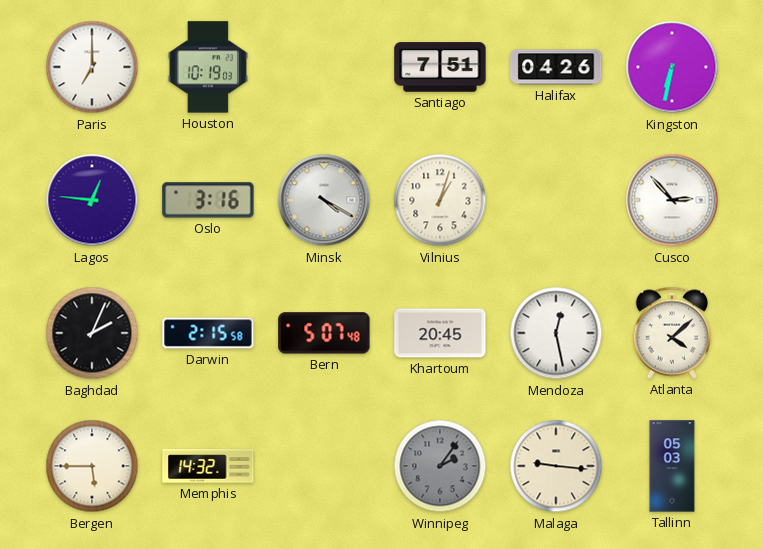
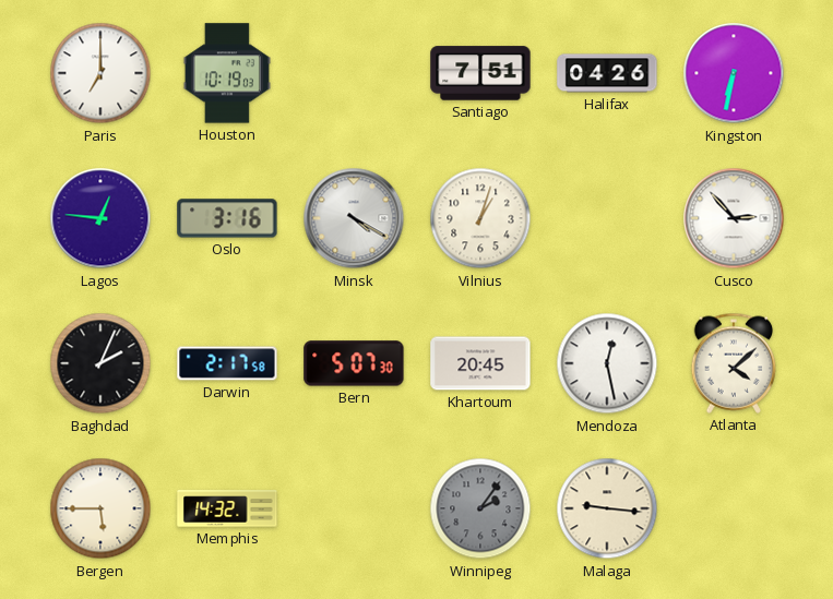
Darwin: 2:15 -> 2:17
Bern: 5:07:48 -> 5:07:30
Tallinn: 05:03 -> none
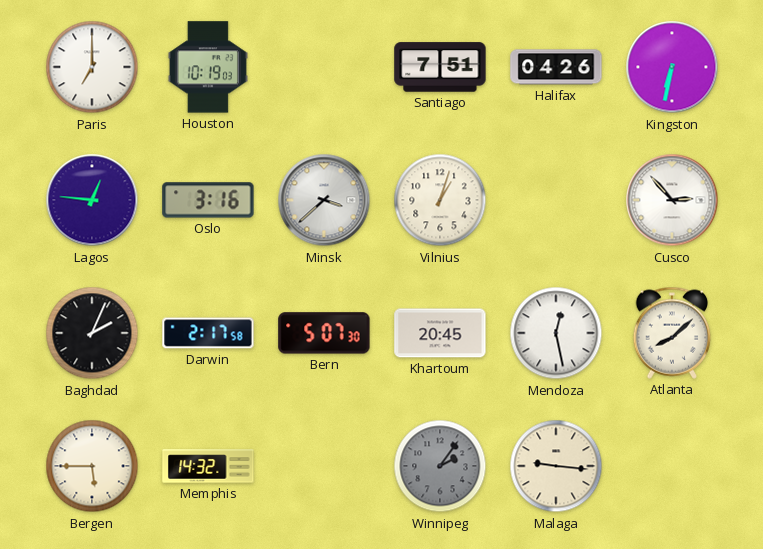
Minsk: 4:20 -> 3:38
Atlanta: 4:08 -> 8:08
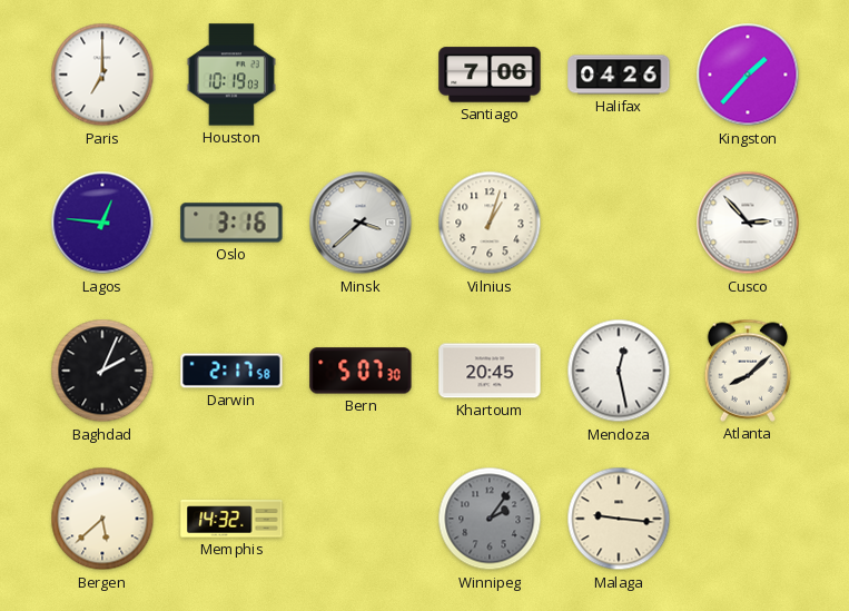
Santiago: 7:51 -> 7:06
Kingston: 6:32 -> 1:37
Bergen: 5:45 -> 5:38
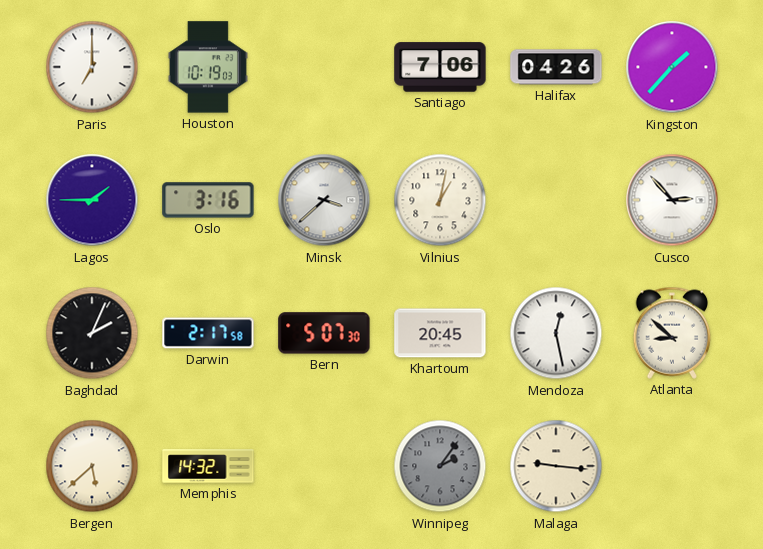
Lagos: 12:46 -> 1:45
Vilnius: 1:03 -> 1:02
Atlanta: 8:08 -> 8:52
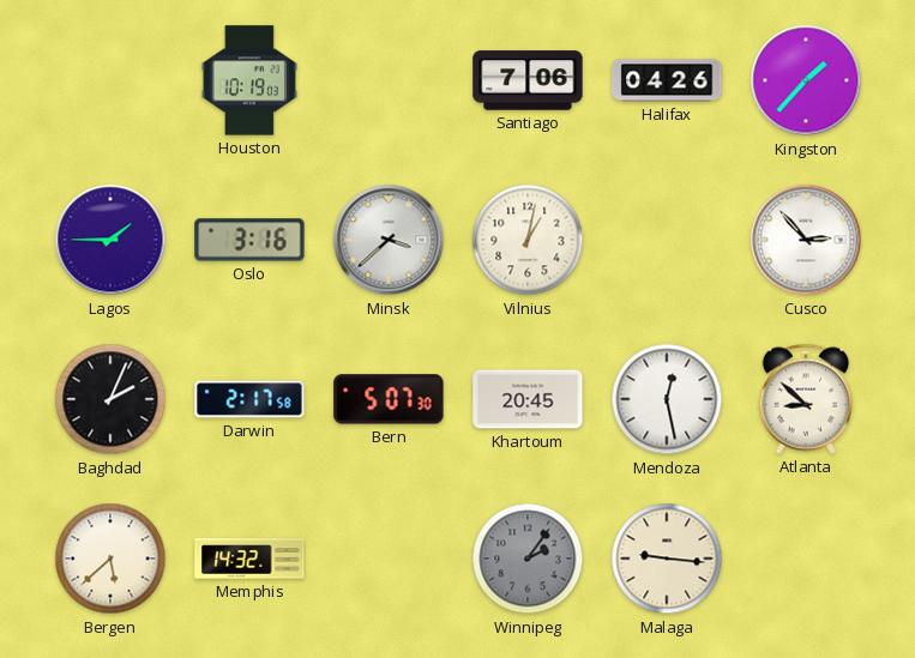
Paris: 7:00 -> none
